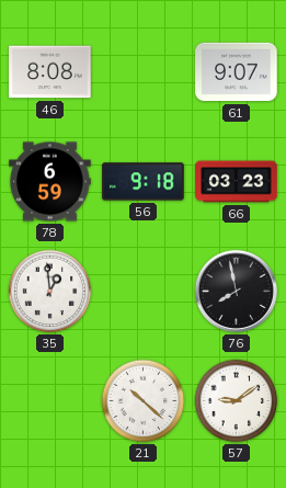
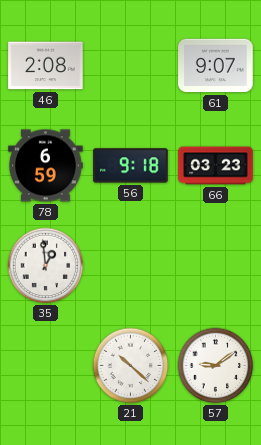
46: 8:08 -> 2:08
76: 7:58 -> none
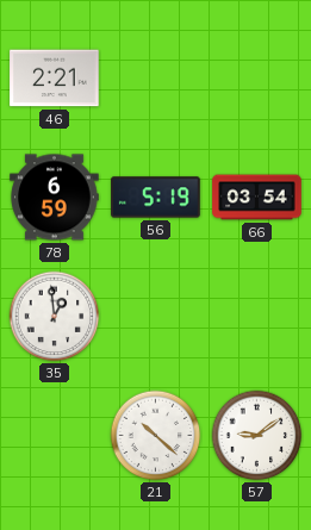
46: 2:08 -> 2:21
61: 9:07 -> none
56: 9:18 -> 5:19
66: 03:23 -> 03:54
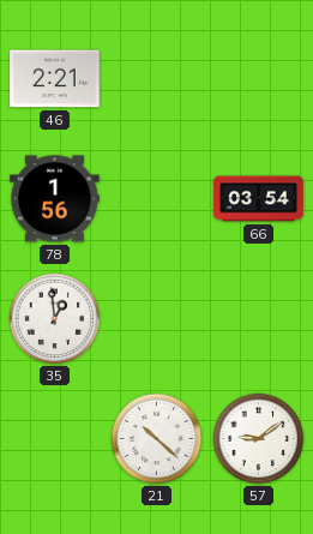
78: 6:59 -> 1:56
56: 5:19 -> none
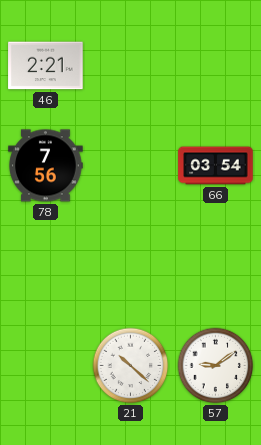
78: 1:56 -> 7:56
35: 12:59 -> none
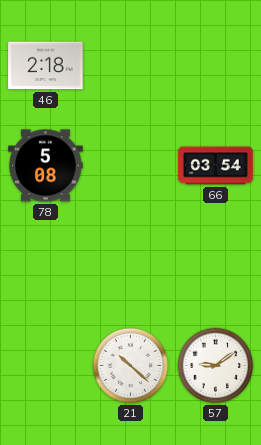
46: 2:21 -> 2:18
78: 7:56 -> 5:08
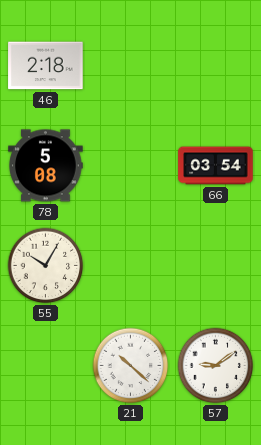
55: none -> 10:05
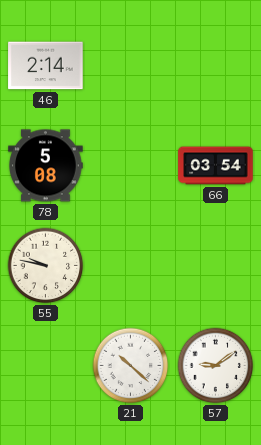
46: 2:18 -> 2:14
55: 10:05 -> 9:47
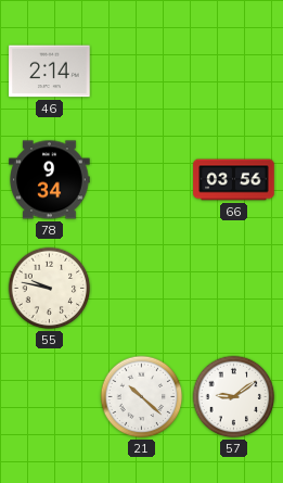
78: 5:08 -> 9:34
66: 03:54 -> 03:56
